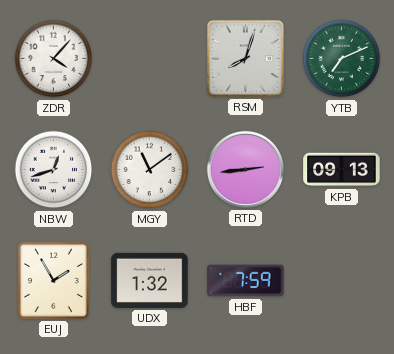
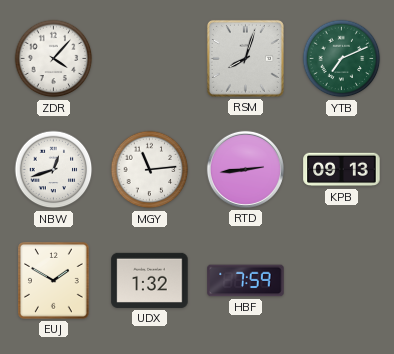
MGY: 11:09 -> 11:14
EUJ: 1:55 -> 1:50
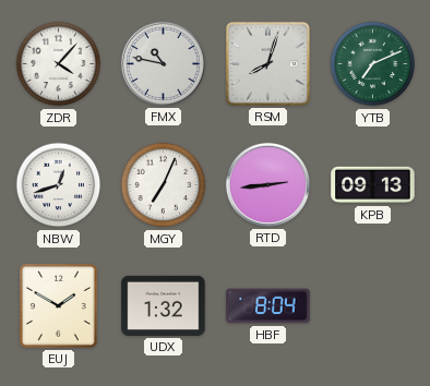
FMX: none -> 10:47
MGY: 11:14 -> 7:04
HBF: 7:59 -> 8:04
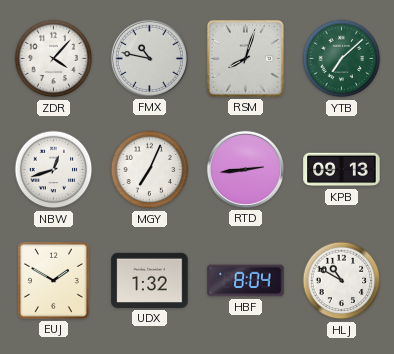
YTB: 7:11 -> 7:08
HLJ: none -> 10:50
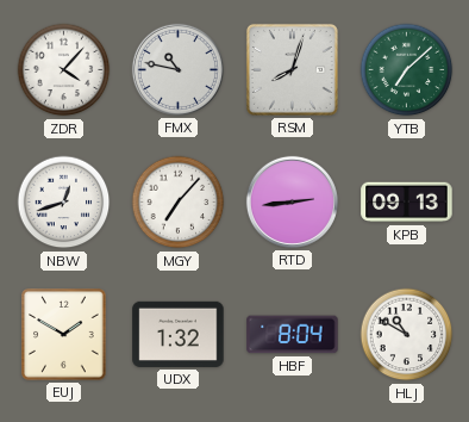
MGY: 7:04 -> 7:07
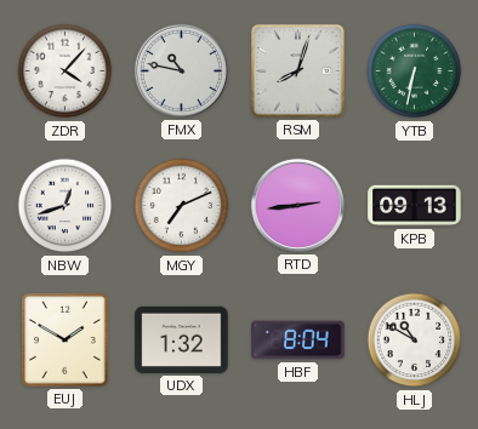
YTB: 7:08 -> 6:32
MGY: 7:07 -> 7:11
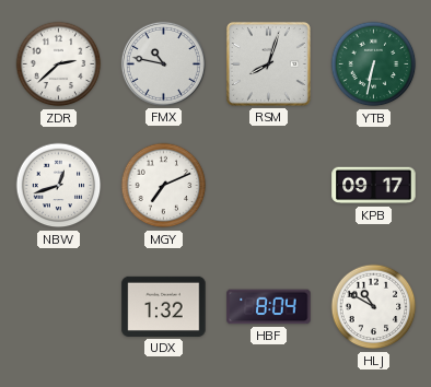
ZDR: 4:07 -> 2:38
RTD: 2:44 -> none
KPB: 09:13 -> 09:17
EUJ: 1:50 -> none
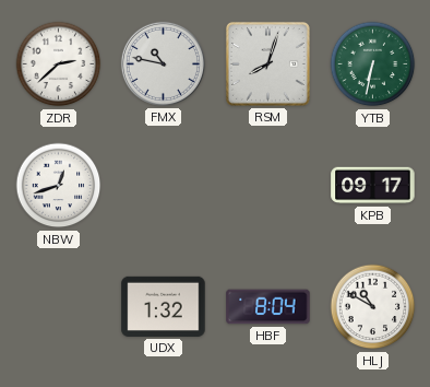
MGY: 7:11 -> none
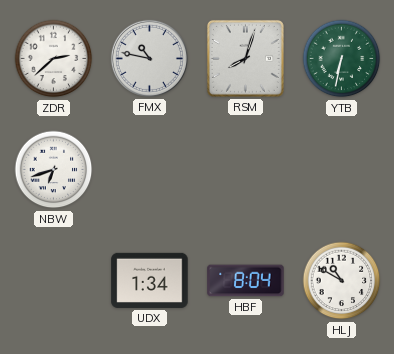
NBW: 12:42 -> 6:42
KPB: 09:17 -> none
UDX: 1:32 -> 1:34
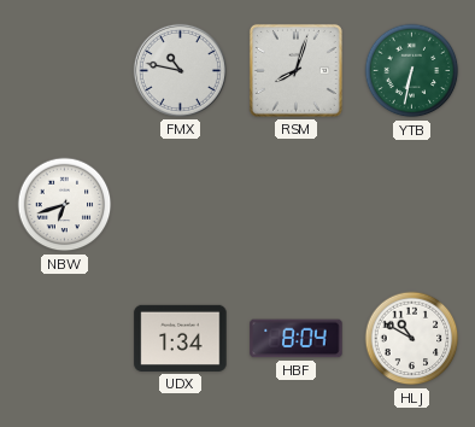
ZDR: 2:38 -> none
